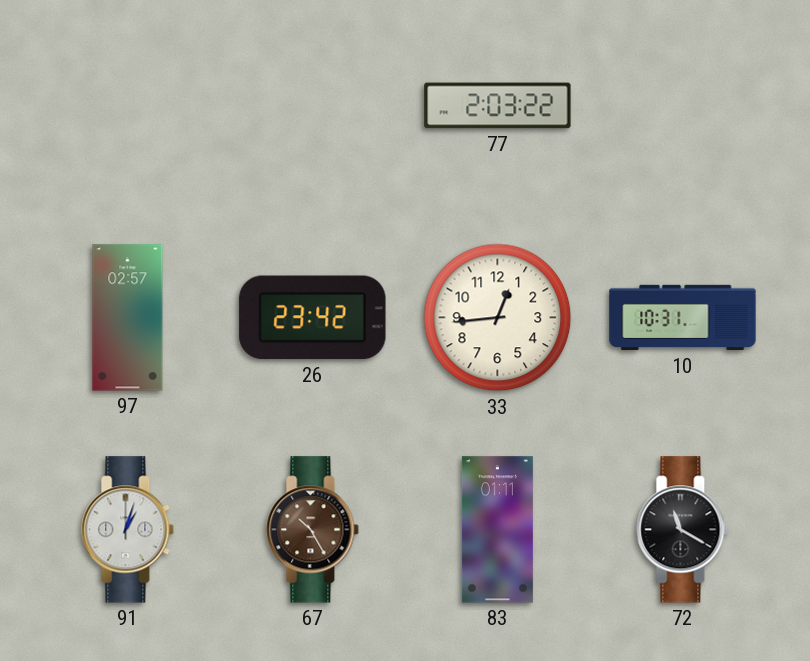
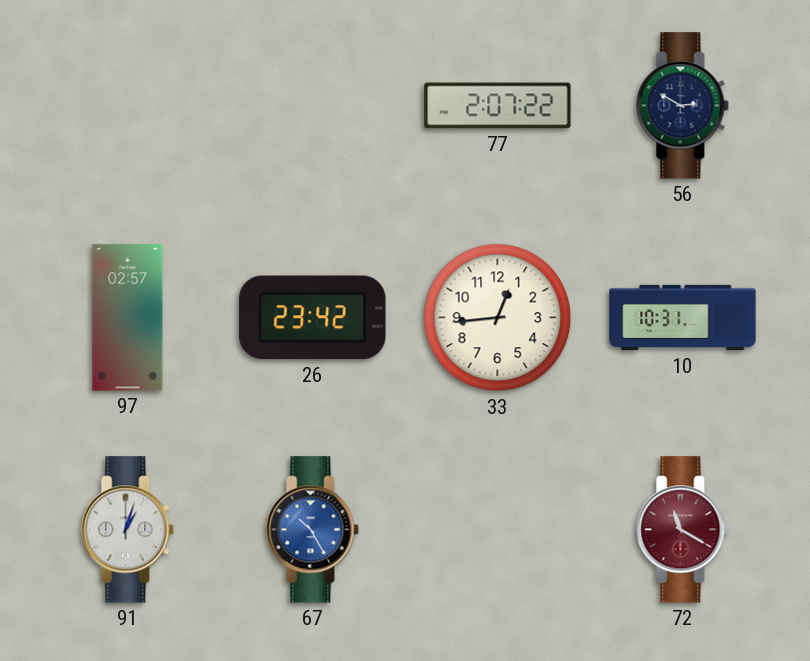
77: 2:03 -> 2:07
56: none -> 2:50
67 dial: brown -> blue
83: 01:11 -> none
72 dial: black -> burgundy
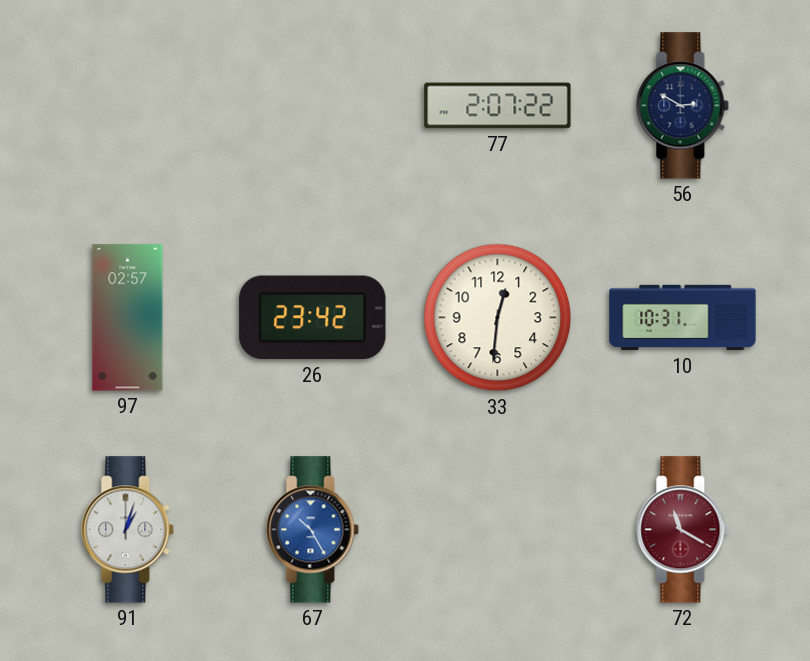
33: 12:44 -> 12:31
